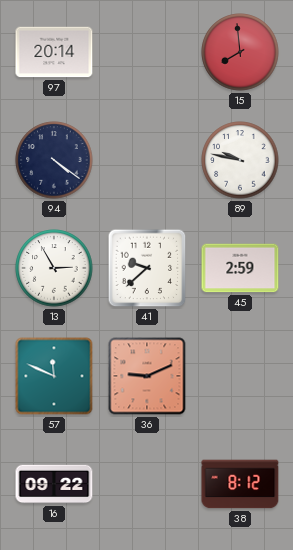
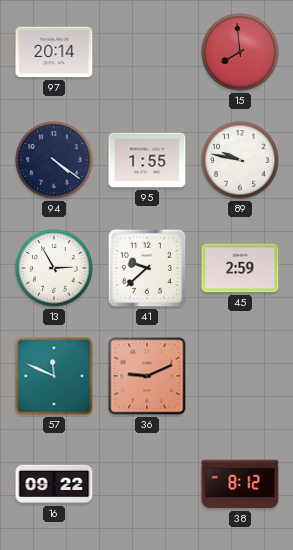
95: none -> 1:55
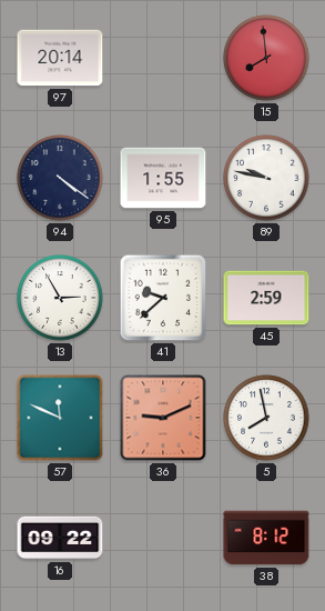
5: none -> 7:58
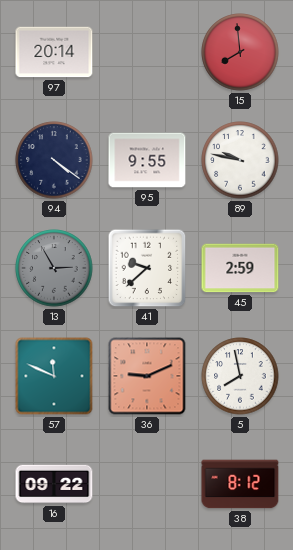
95: 1:55 -> 9:55
13 dial: white -> grey
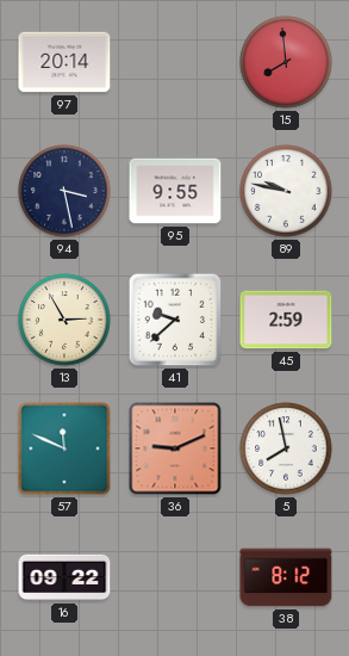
94: 4:21 -> 3:28
13 dial: grey -> cream
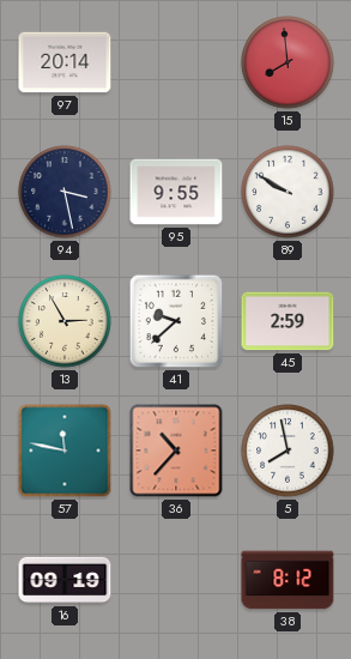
89: 9:47 -> 9:50
57: 11:49 -> 11:47
36: 9:11 -> 10:37
16: 09:22 -> 09:19
